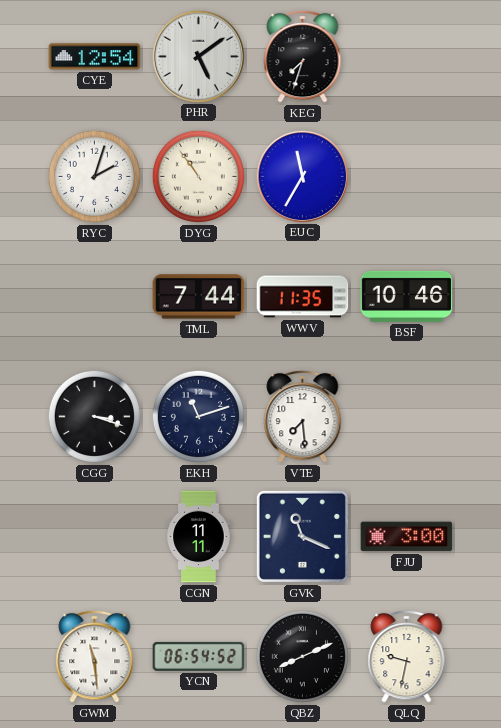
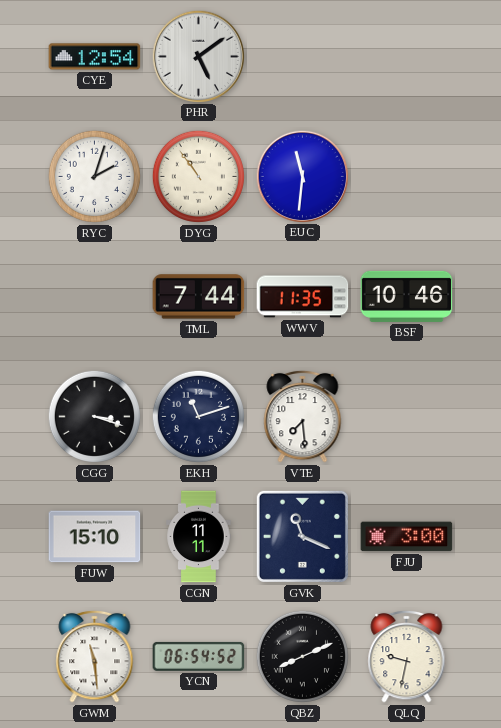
KEG: 7:33 -> none
EUC: 11:35 -> 11:31
FUW: none -> 15:10
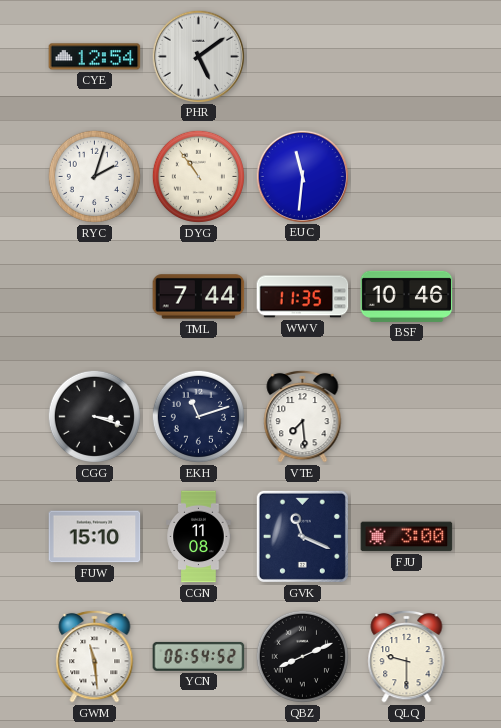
CGN: 11:11 -> 11:08
QLQ: 9:32 -> 9:30
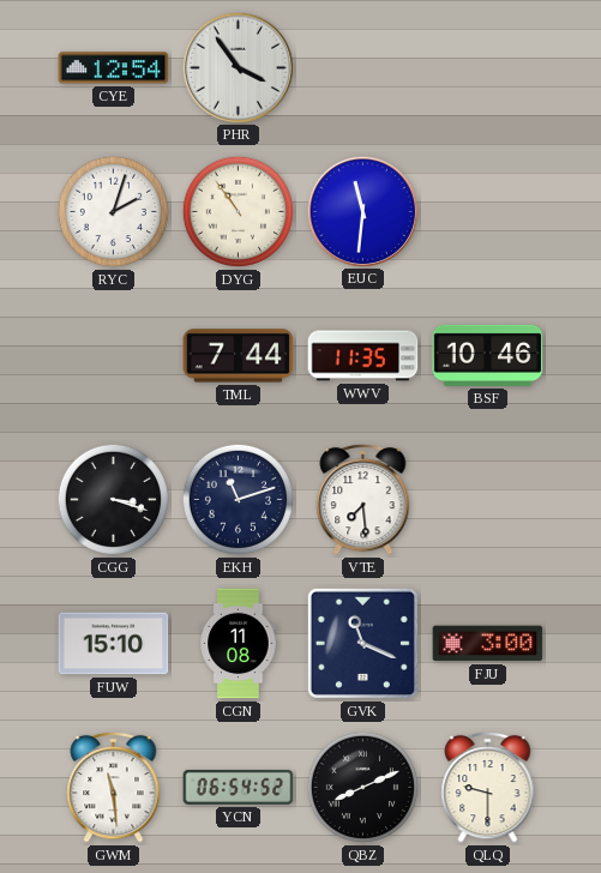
PHR: 5:09 -> 3:54
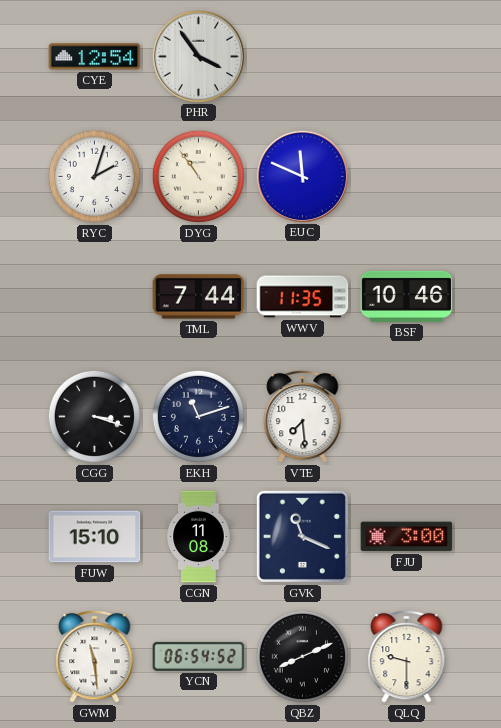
EUC: 11:31 -> 11:49
